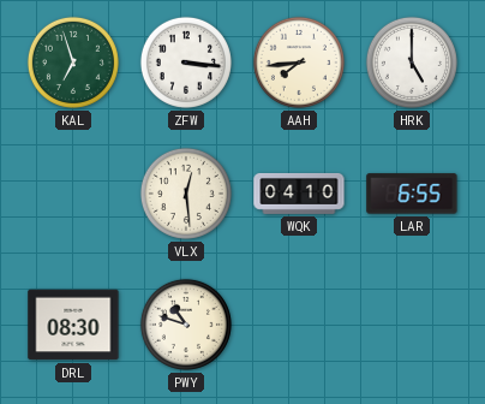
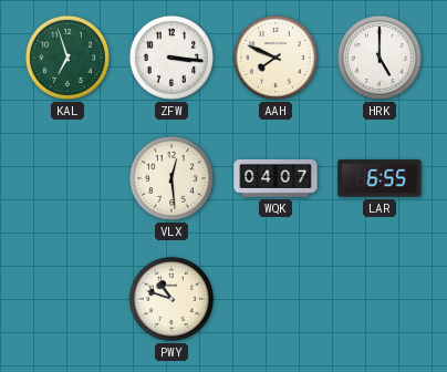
AAH: 7:44 -> 7:49
WQK: 04:10 -> 04:07
DRL: 08:30 -> none
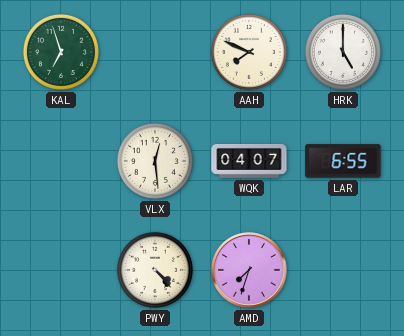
ZFW: 3:16 -> none
PWY: 10:48 -> 4:23
AMD: none -> 7:33
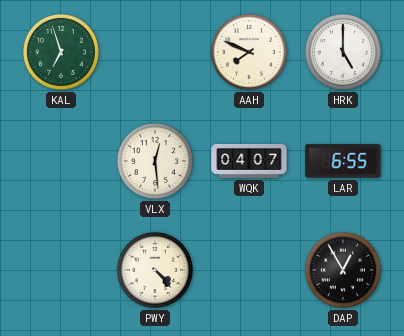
AMD: 7:33 -> none
DAP: none -> 12:55
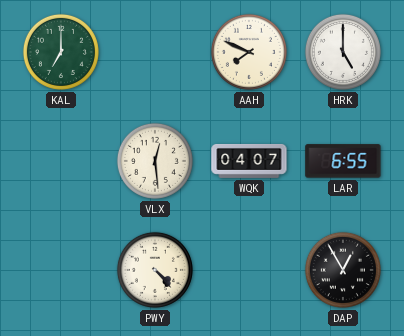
KAL: 6:57 -> 7:00
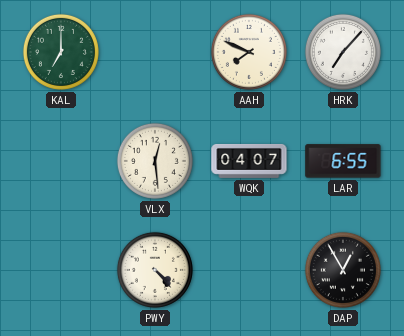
HRK: 5:00 -> 7:07
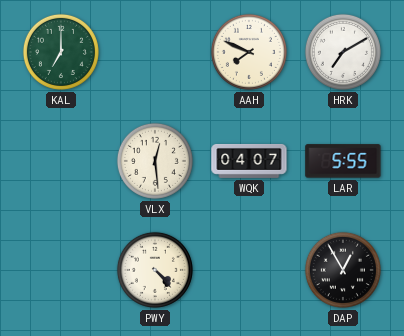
HRK: 7:07 -> 7:10
LAR: 6:55 -> 5:55
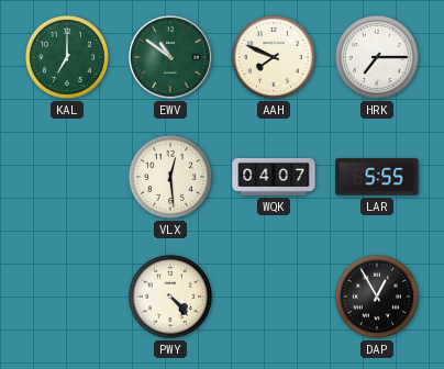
EWV: none -> 10:51
HRK: 7:10 -> 7:15
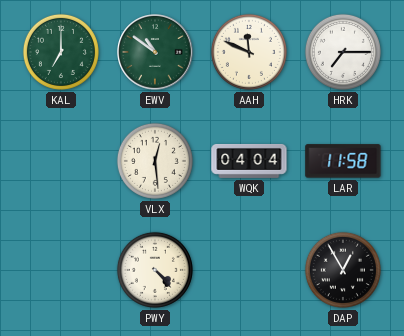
AAH: 7:49 -> 11:49
WQK: 04:07 -> 04:04
LAR: 5:55 -> 11:58
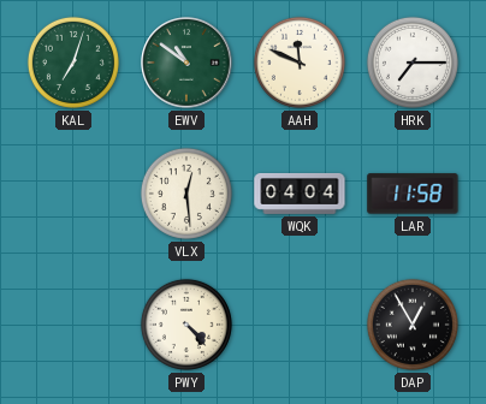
KAL: 7:00 -> 7:03
